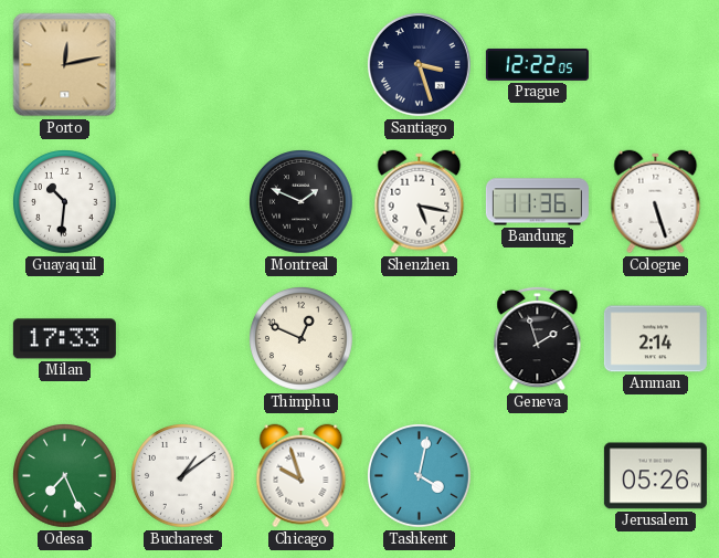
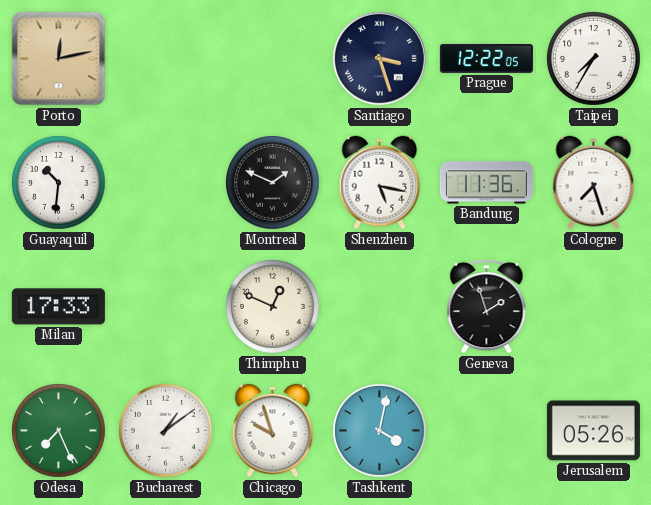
Taipei: none -> 7:35
Cologne: 5:27 -> 7:27
Amman: 2:14 -> none
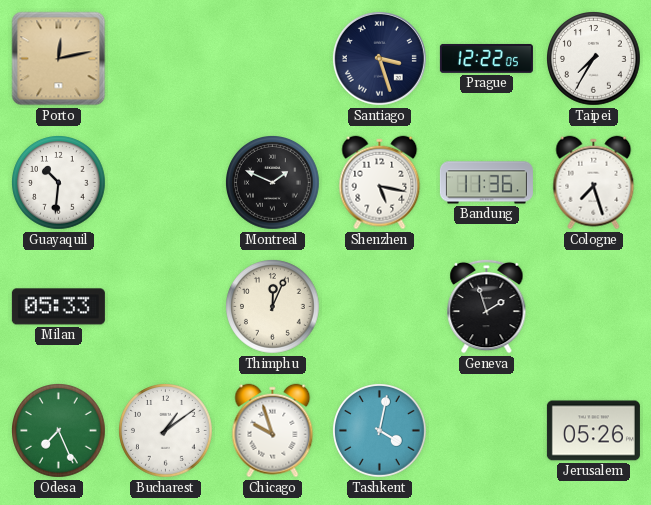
Milan: 17:33 -> 05:33
Thimphu: 12:49 -> 12:04
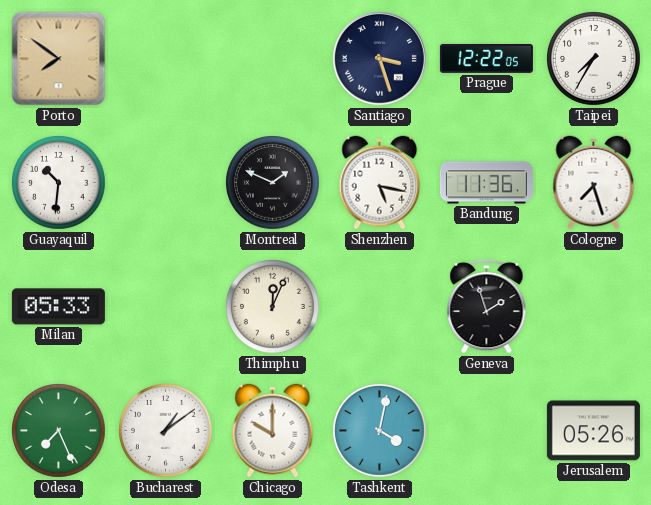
Porto: 12:13 -> 7:51
Chicago: 9:57 -> 10:00
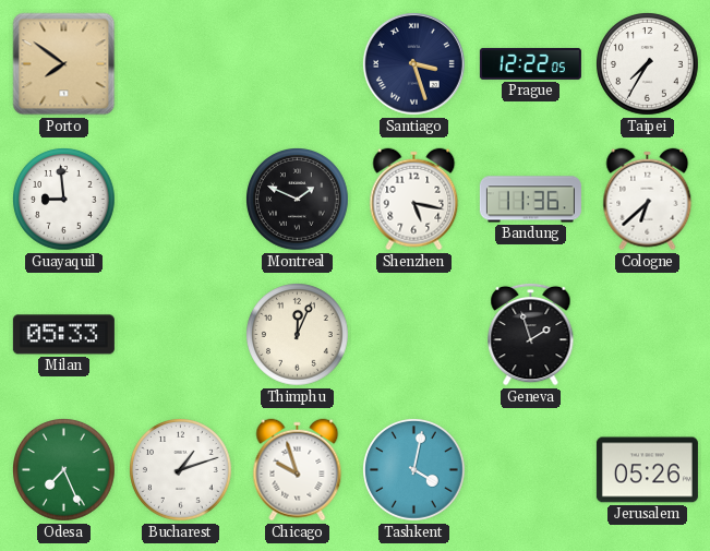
Guayaquil: 10:31 -> 8:59
Cologne: 7:27 -> 6:38
Bucharest: 1:09 -> 1:12
Chicago: 10:00 -> 9:57
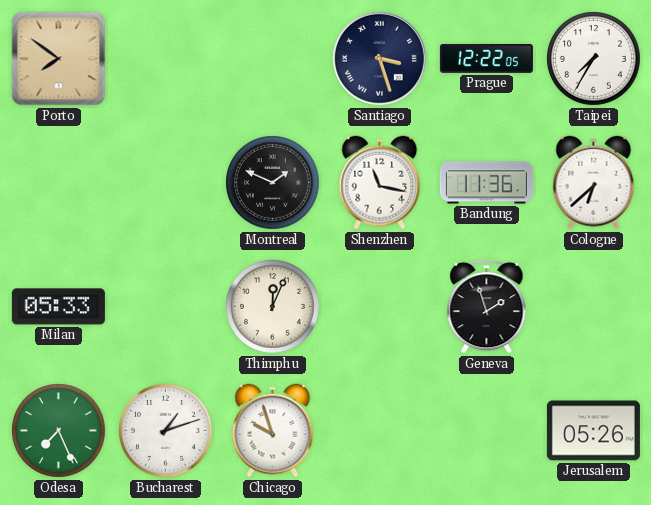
Guayaquil: 8:59 -> none
Shenzhen: 5:17 -> 11:17
Tashkent: 4:02 -> none
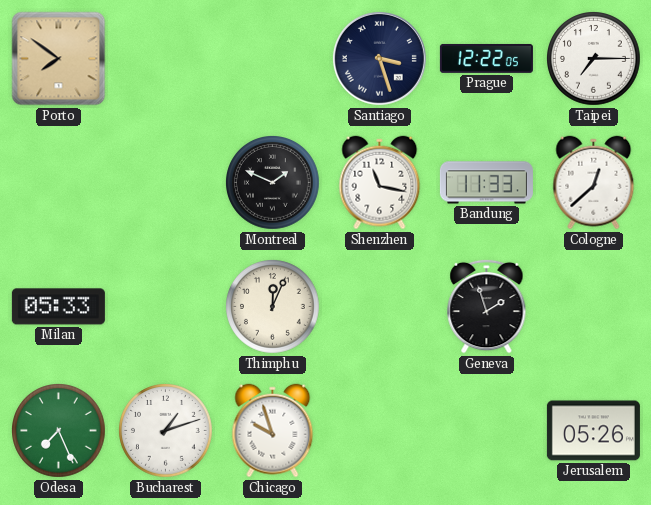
Taipei: 7:35 -> 7:15
Bandung: 11:36 -> 11:33
Cologne: 6:38 -> 12:38
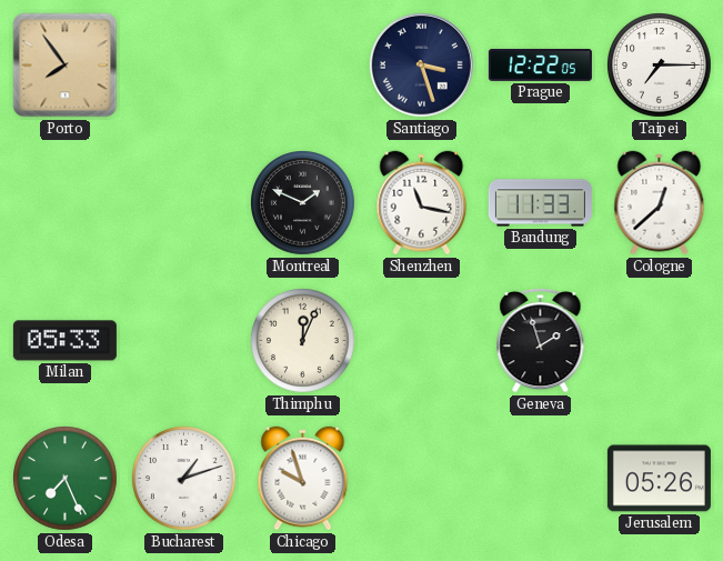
Porto: 7:51 -> 7:54
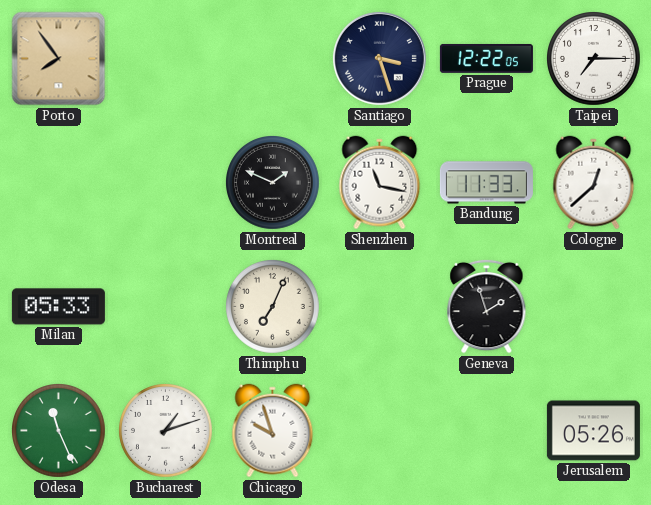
Thimphu: 12:04 -> 7:04
Odesa: 7:26 -> 11:26
